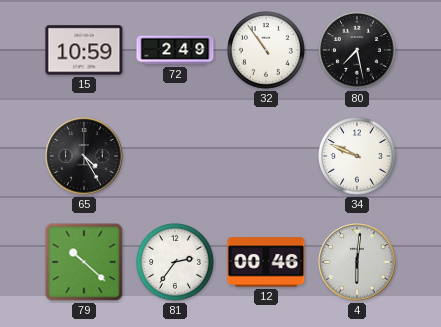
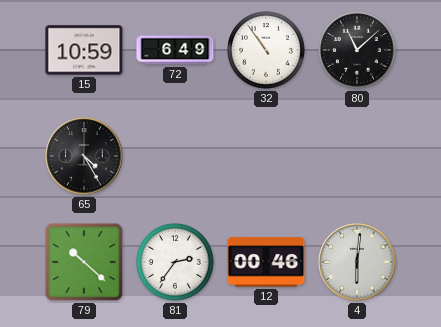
72: 2:49 -> 6:49
80: 7:28 -> 11:08
34: 9:49 -> none
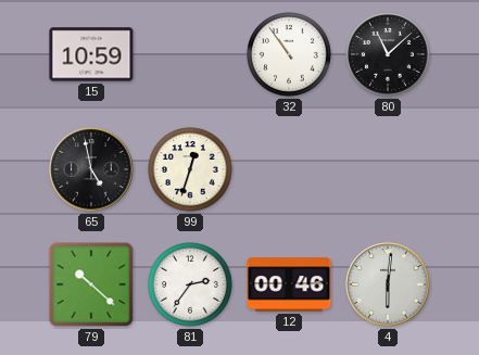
72: 6:49 -> none
65: 4:25 -> 4:58
99: none -> 12:33
